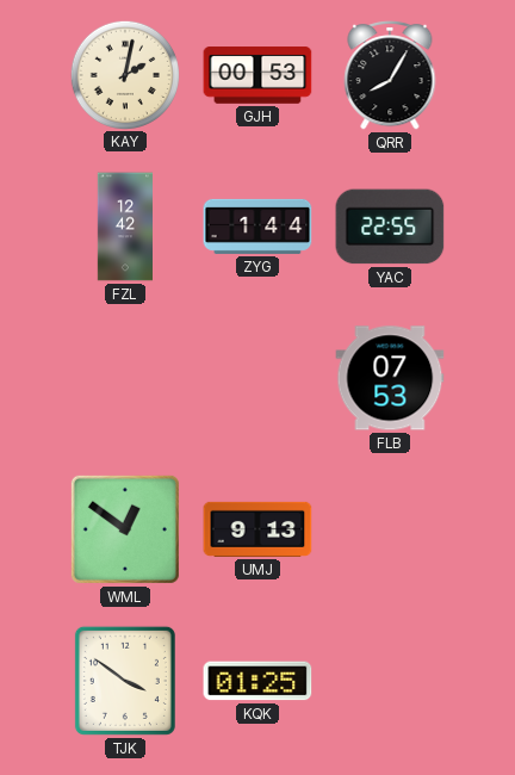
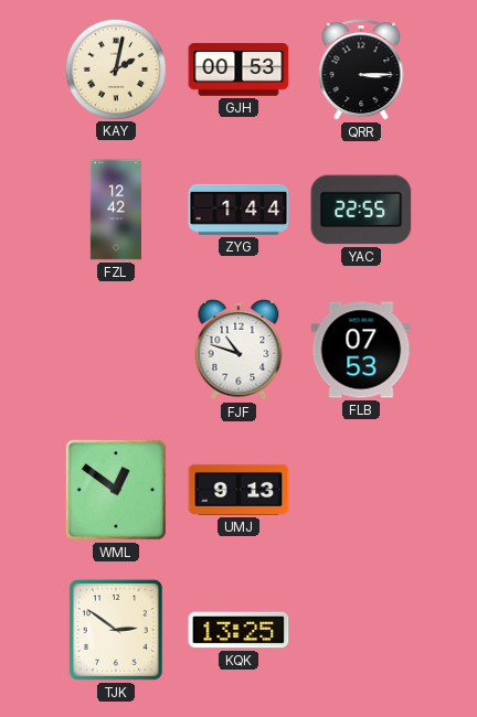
QRR: 8:05 -> 3:15
FJF: none -> 10:48
TJK: 3:51 -> 2:51
KQK: 01:25 -> 13:25
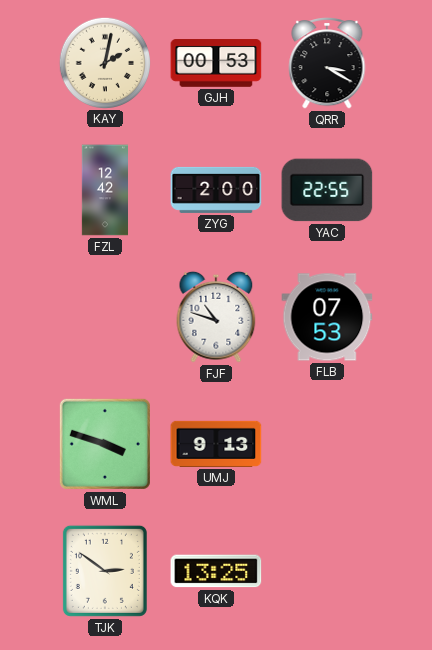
QRR: 3:15 -> 3:20
ZYG: 1:44 -> 2:00
WML: 12:51 -> 3:48
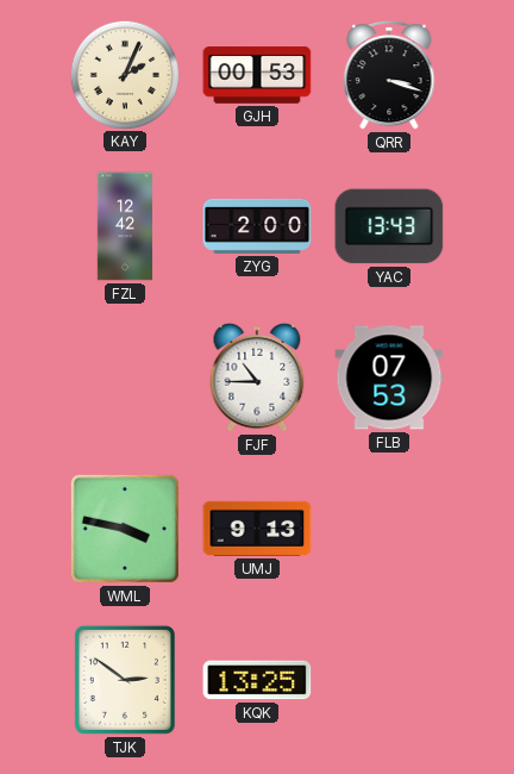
KAY: 2:02 -> 2:04
QRR: 3:20 -> 3:18
YAC: 22:55 -> 13:43
FJF: 10:48 -> 10:45
WML: 3:48 -> 3:47
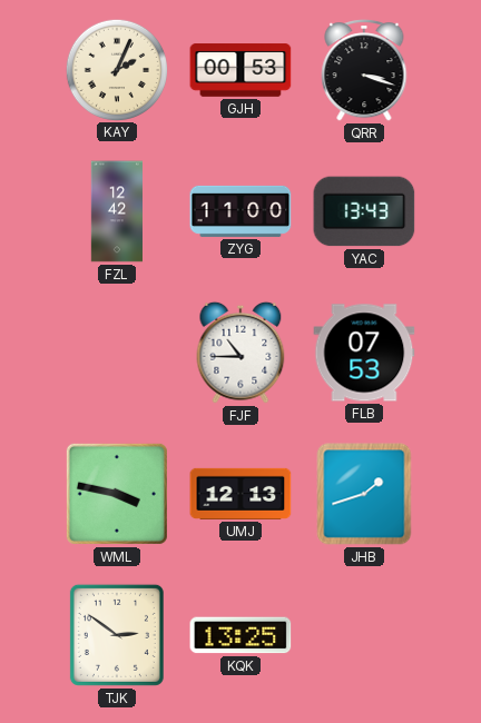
ZYG: 2:00 -> 11:00
UMJ: 9:13 -> 12:13
JHB: none -> 1:42
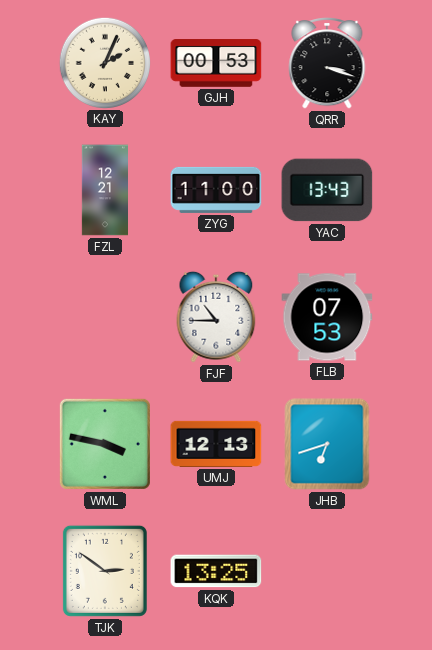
FZL: 12:42 -> 12:21
JHB: 1:42 -> 6:42
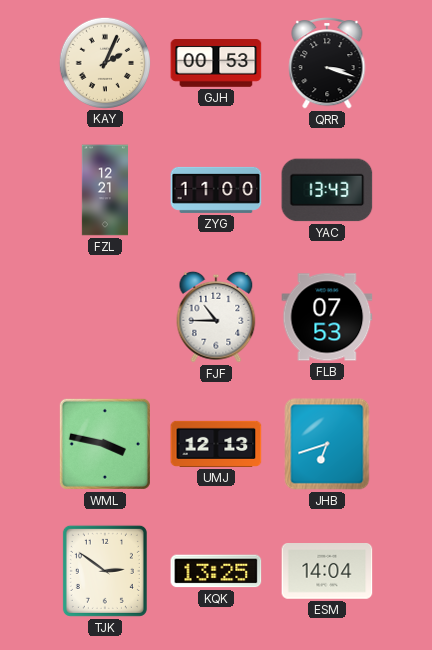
ESM: none -> 14:04
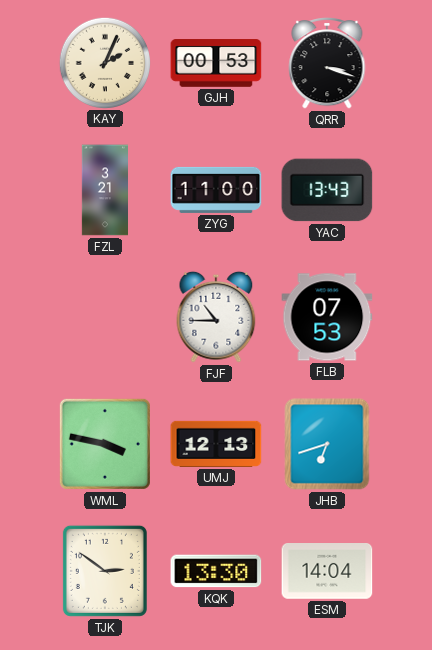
FZL: 12:21 -> 3:21
KQK: 13:25 -> 13:30
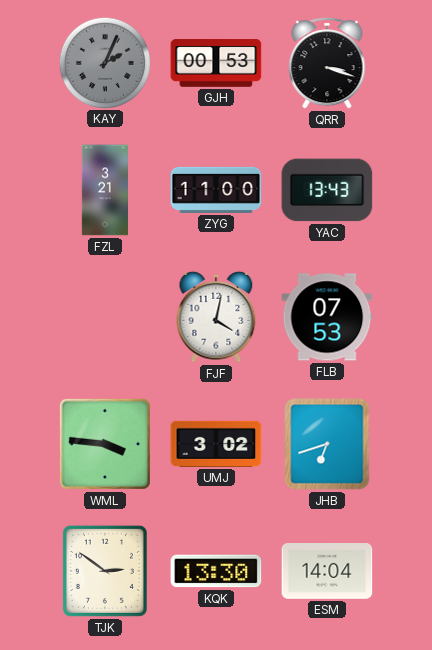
KAY dial: cream -> grey
FJF: 10:45 -> 4:02
WML: 3:47 -> 3:46
UMJ: 12:13 -> 3:02
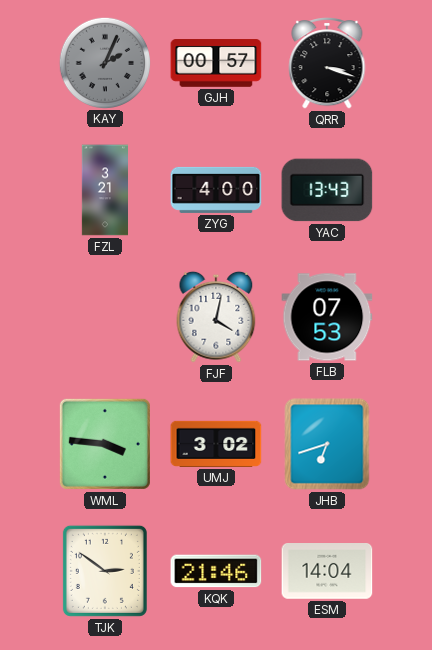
GJH: 00:53 -> 00:57
ZYG: 11:00 -> 4:00
KQK: 13:30 -> 21:46
